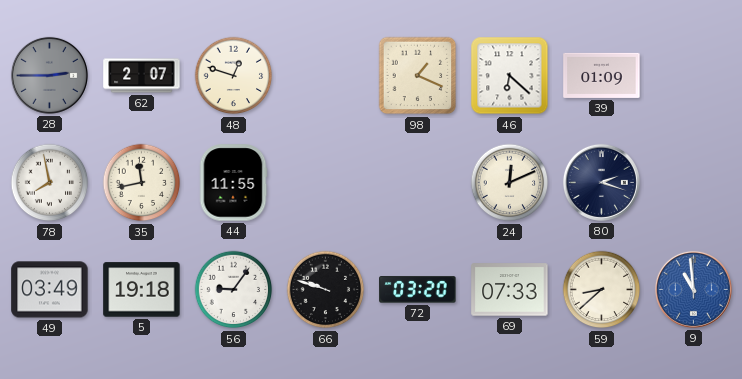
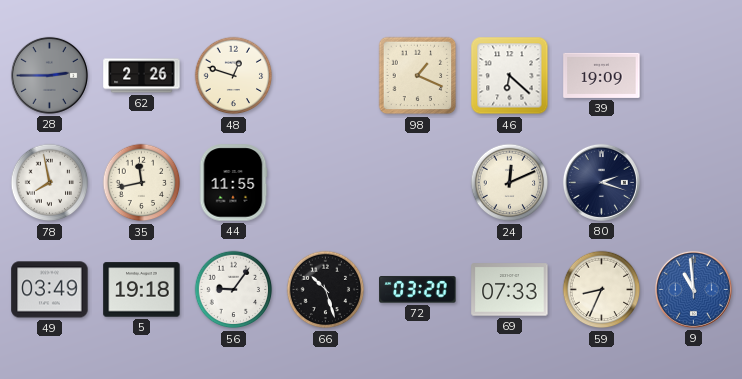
62: 2:07 -> 2:26
39: 01:09 -> 19:09
66: 9:48 -> 10:27
59: 8:38 -> 8:34
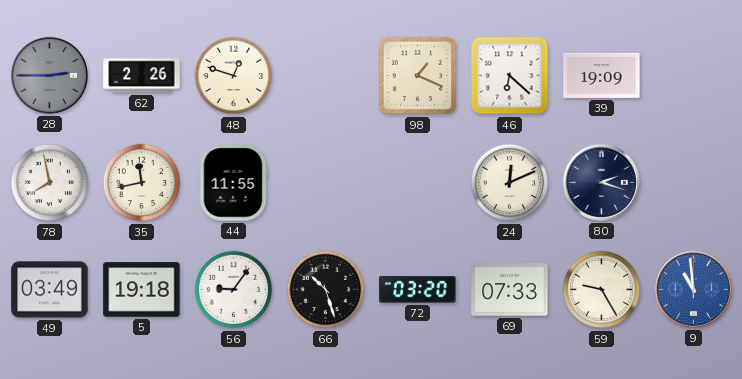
59: 8:34 -> 9:25
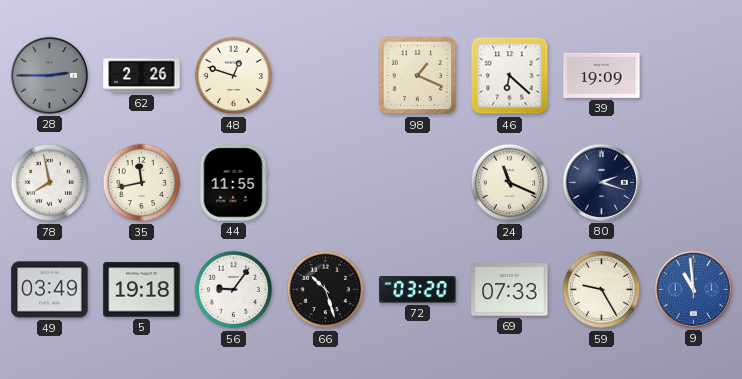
24: 12:11 -> 11:19
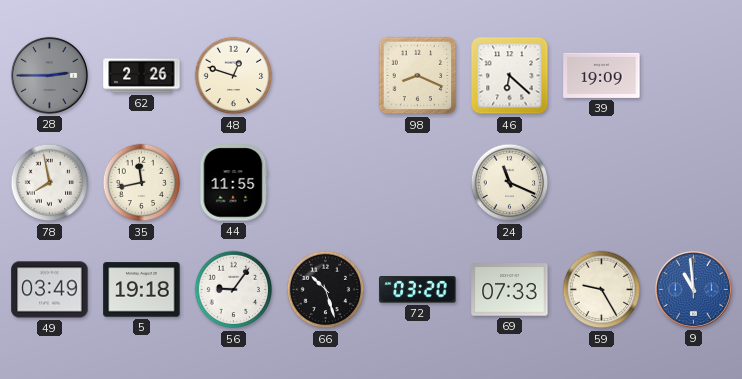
98: 1:19 -> 8:19
80: 2:18 -> none
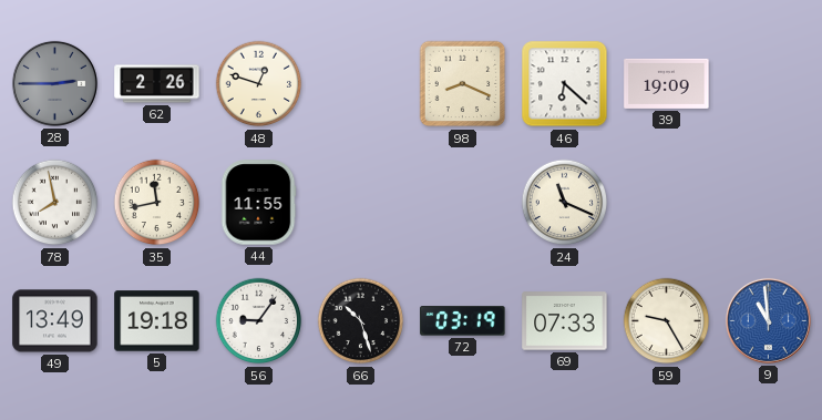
49: 03:49 -> 13:49
72: 03:20 -> 03:19
